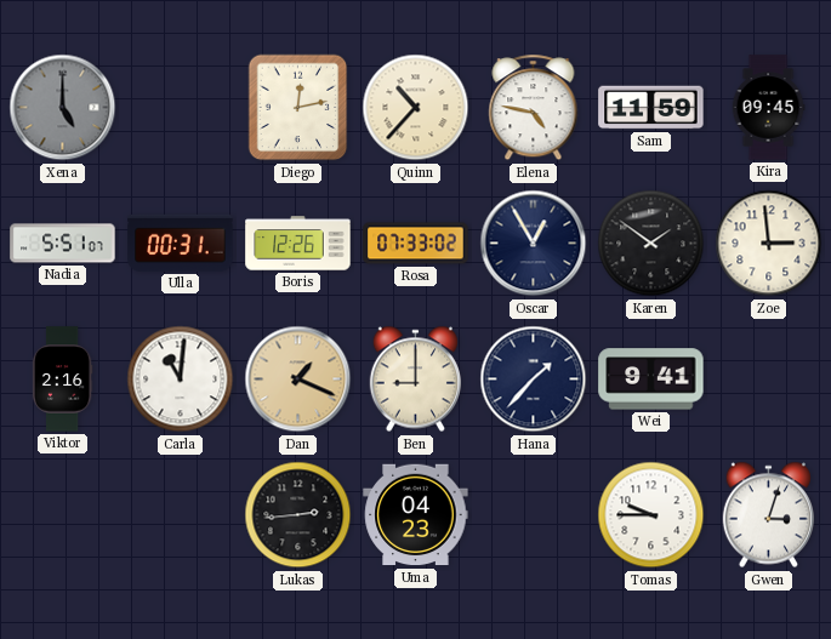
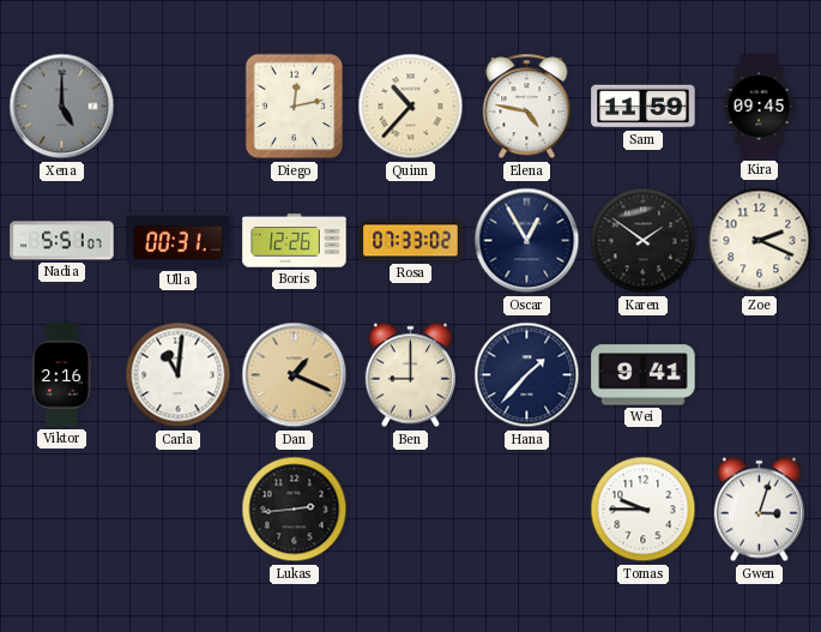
Zoe: 2:59 -> 2:19
Uma: 04:23 -> none
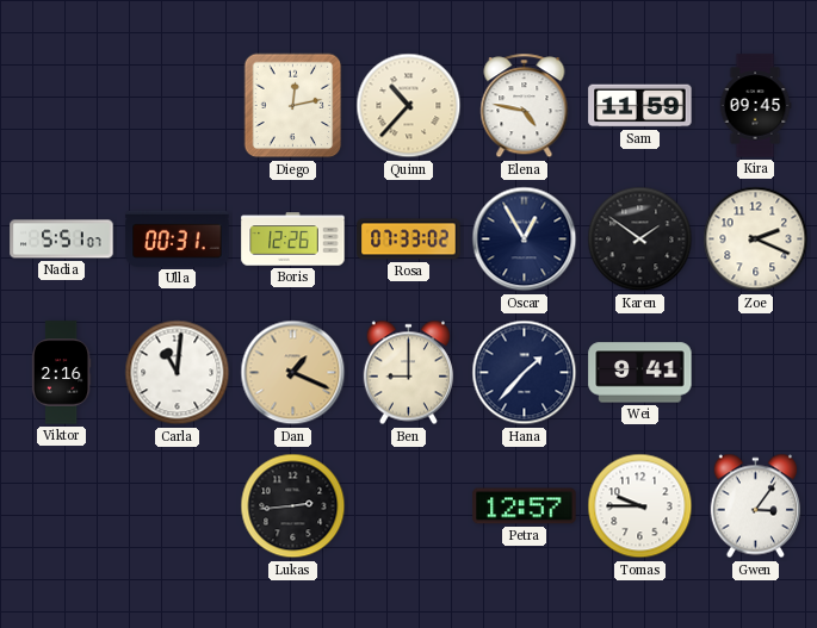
Xena: 5:00 -> none
Petra: none -> 12:57
Gwen: 3:03 -> 3:06
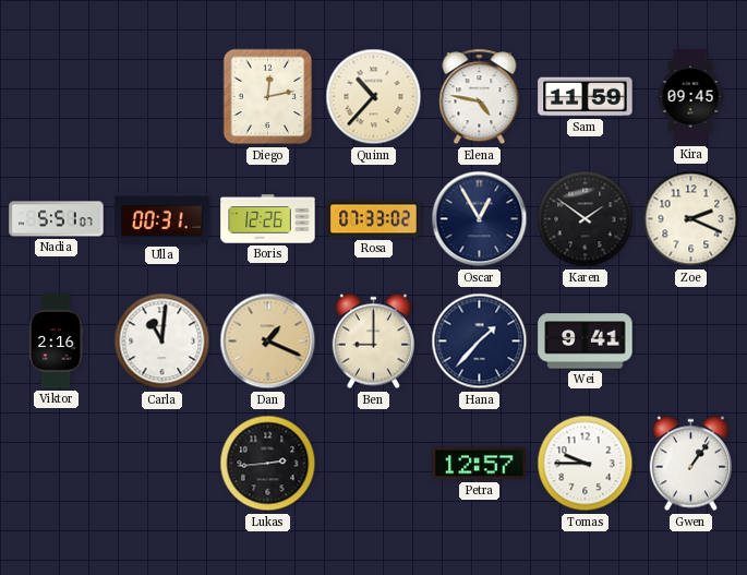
Gwen: 3:06 -> 1:06
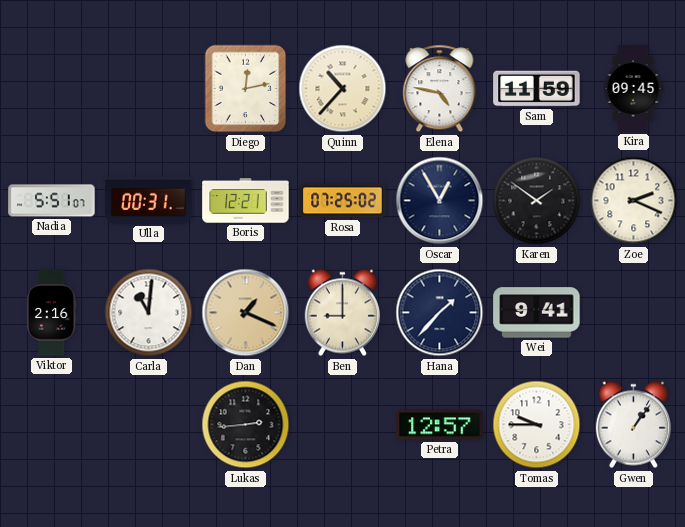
Boris: 12:26 -> 12:21
Rosa: 07:33 -> 07:25
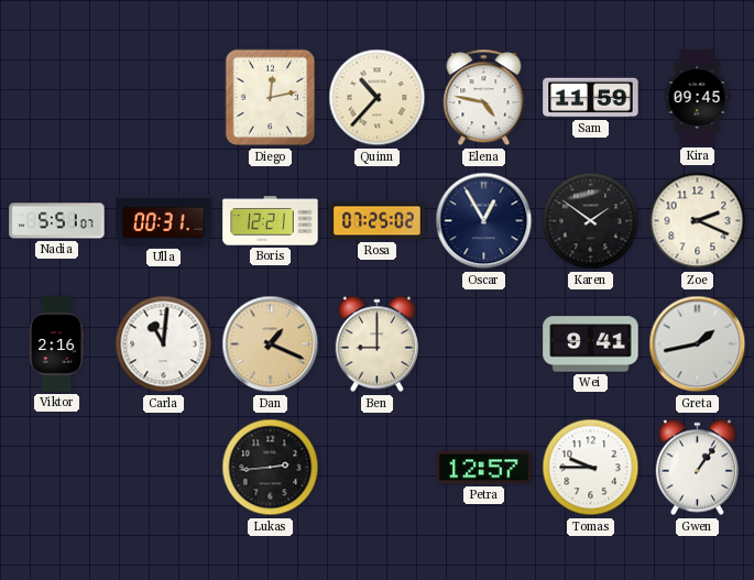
Hana: 1:37 -> none
Greta: none -> 1:43
